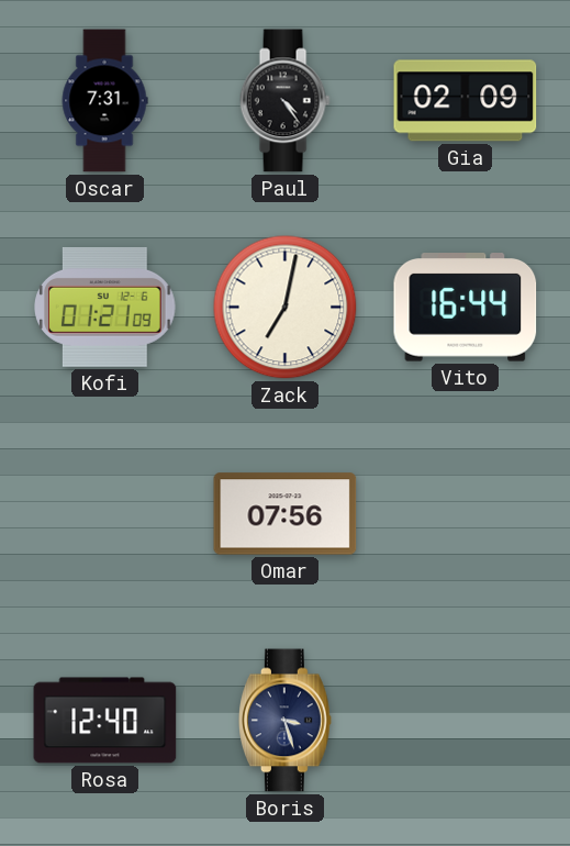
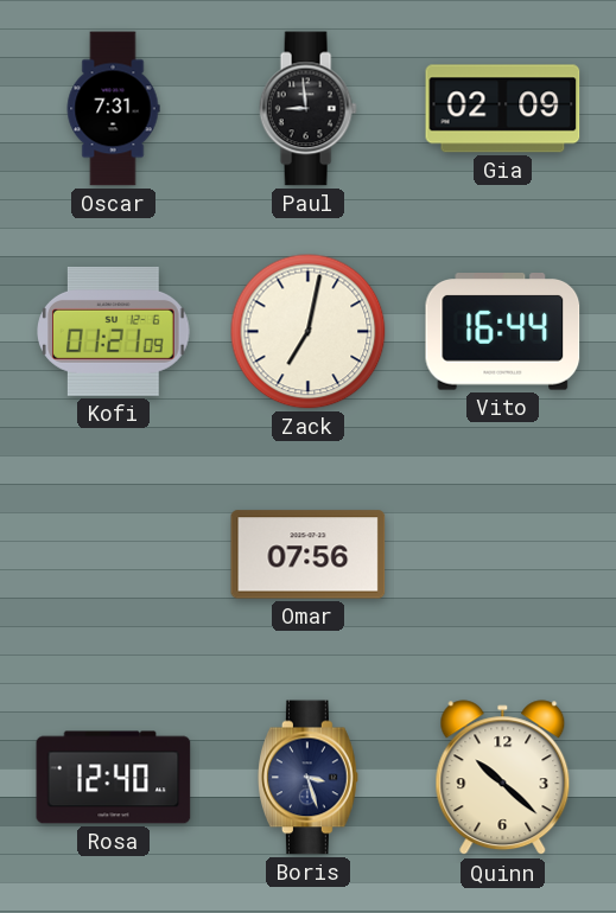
Paul: 4:24 -> 8:59
Quinn: none -> 10:22
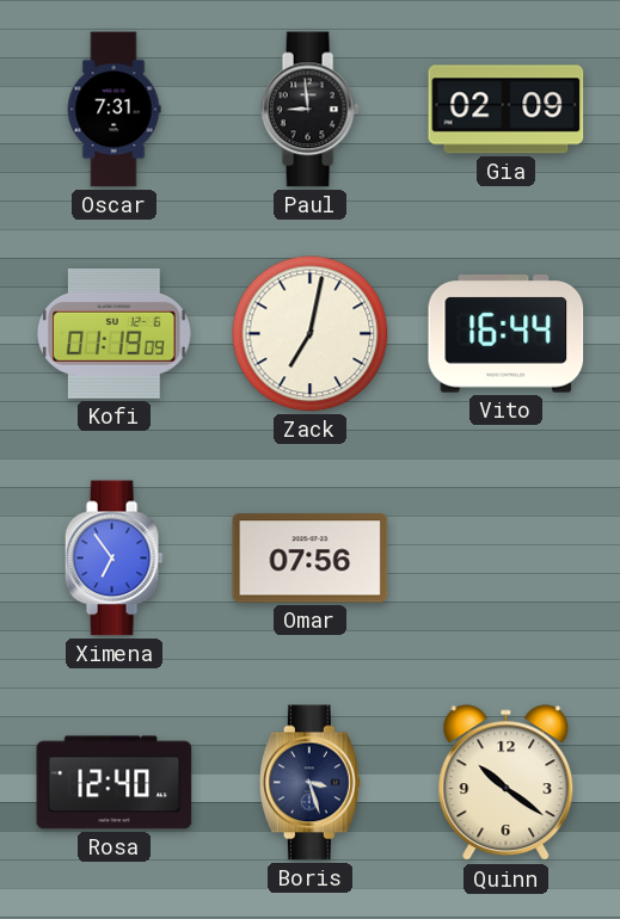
Kofi: 01:21 -> 01:19
Ximena: none -> 6:54
Quinn: 10:22 -> 10:21
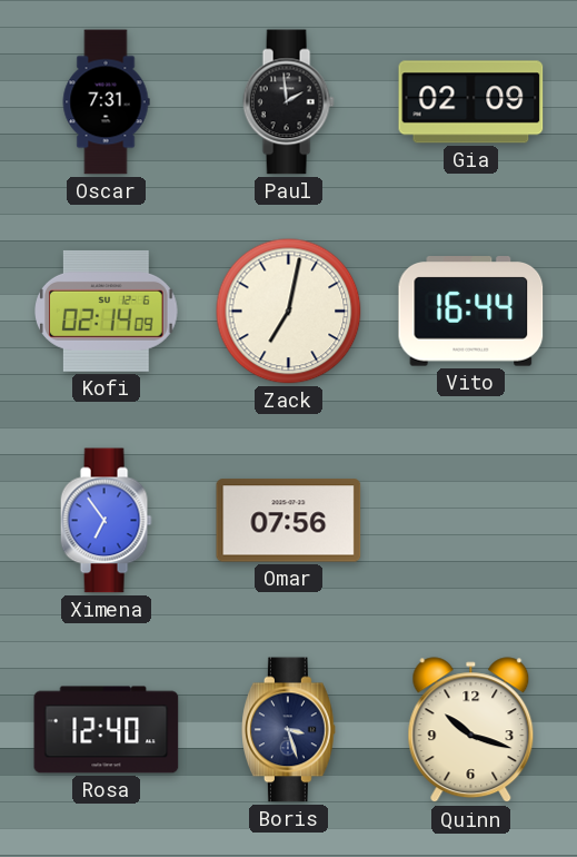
Paul: 8:59 -> 1:59
Kofi: 01:19 -> 02:14
Quinn: 10:21 -> 10:18
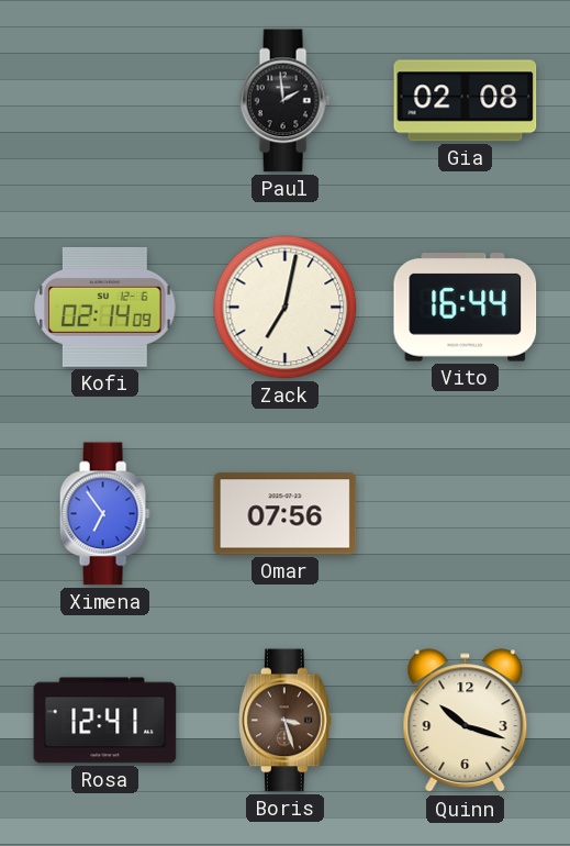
Oscar: 7:31 -> none
Gia: 02:09 -> 02:08
Rosa: 12:40 -> 12:41
Boris dial: navy -> brown
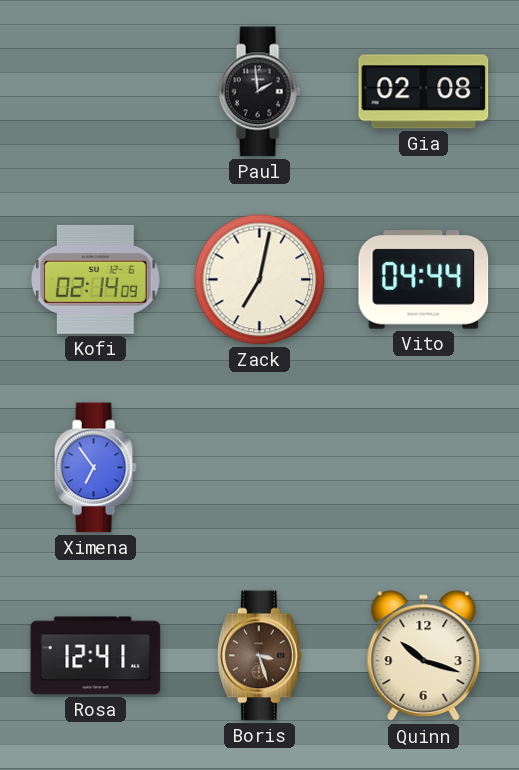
Vito: 16:44 -> 04:44
Omar: 07:56 -> none
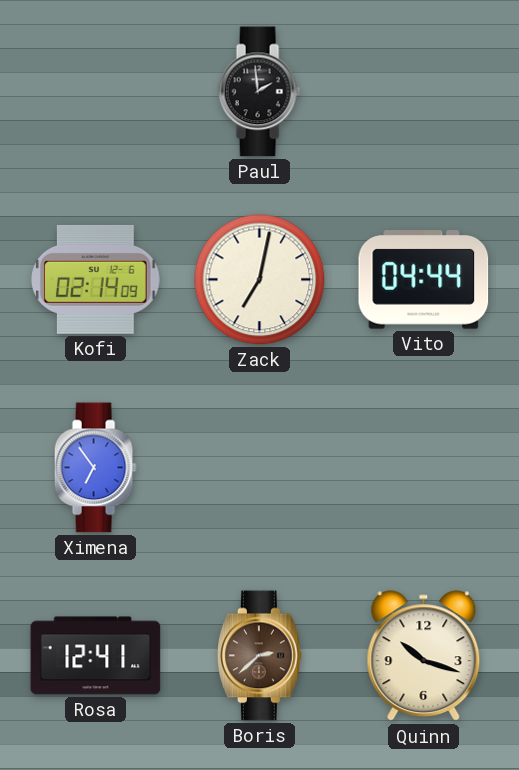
Gia: 02:08 -> none
Boris: 3:27 -> 2:38
